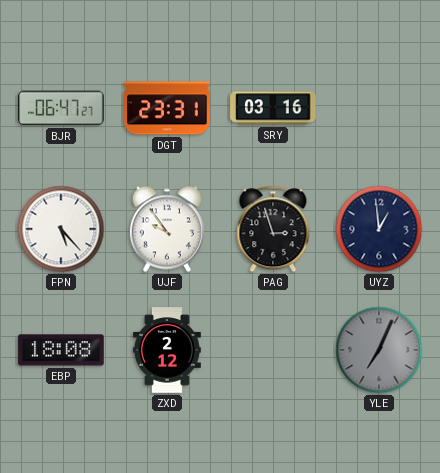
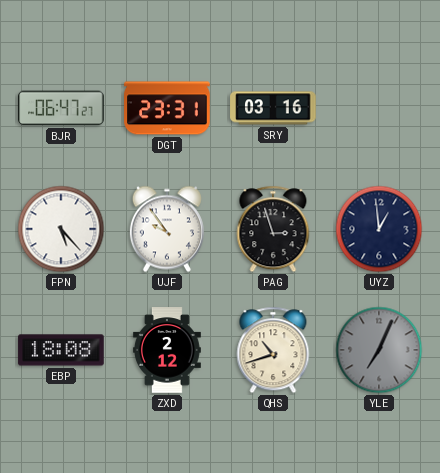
QHS: none -> 10:42
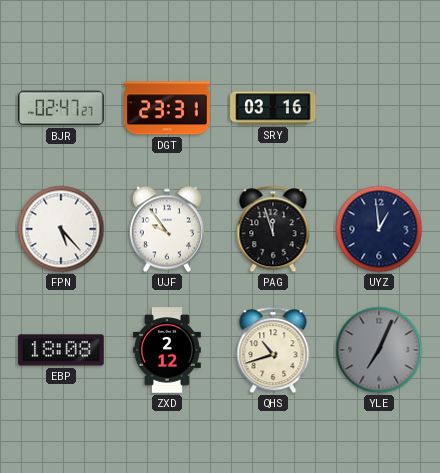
BJR: 06:47 -> 02:47
PAG: 2:57 -> 11:57
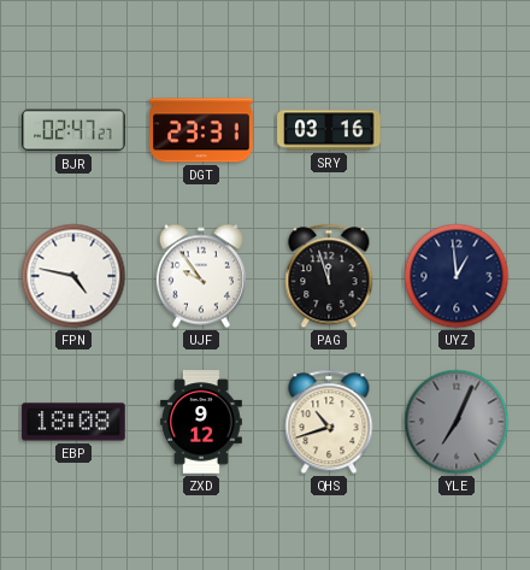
FPN: 5:23 -> 4:47
ZXD: 2:12 -> 9:12
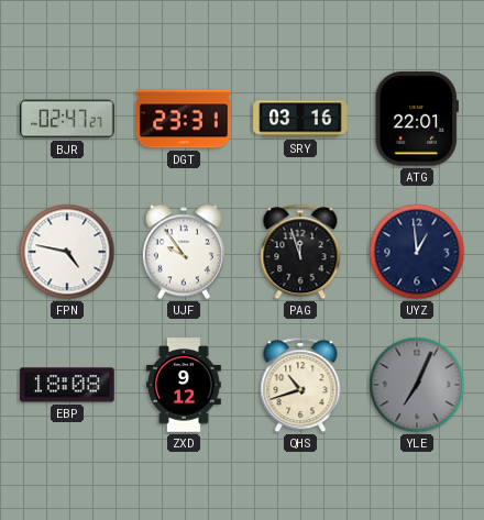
ATG: none -> 22:01
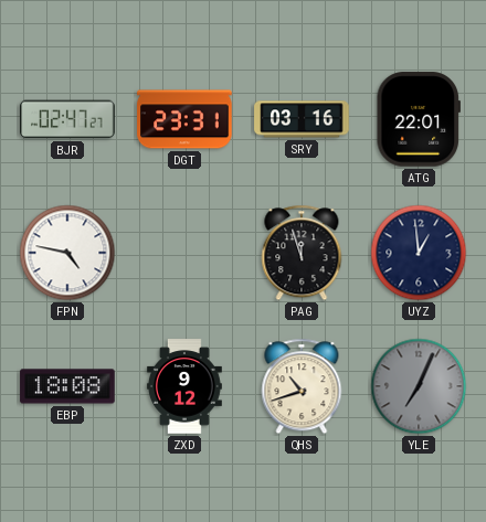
UJF: 9:54 -> none
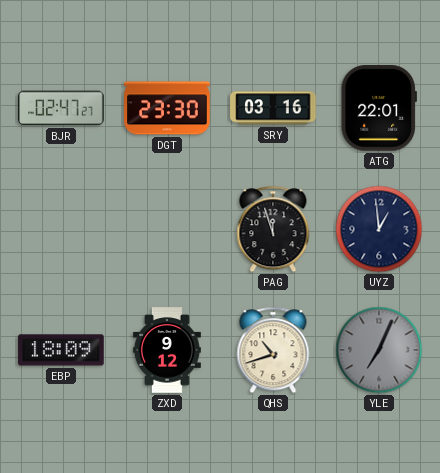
DGT: 23:31 -> 23:30
FPN: 4:47 -> none
EBP: 18:08 -> 18:09
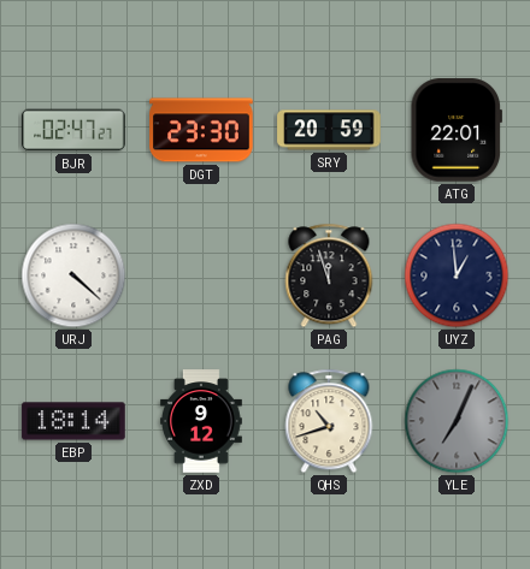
SRY: 03:16 -> 20:59
URJ: none -> 4:22
EBP: 18:09 -> 18:14
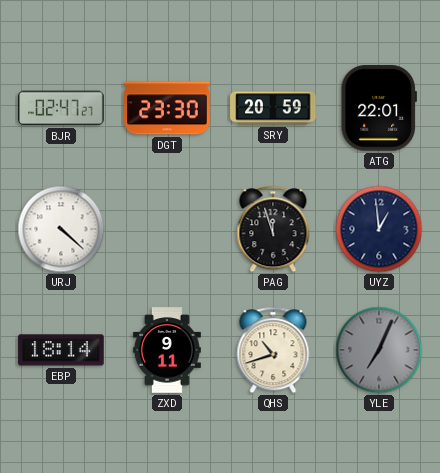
ZXD: 9:12 -> 9:11
